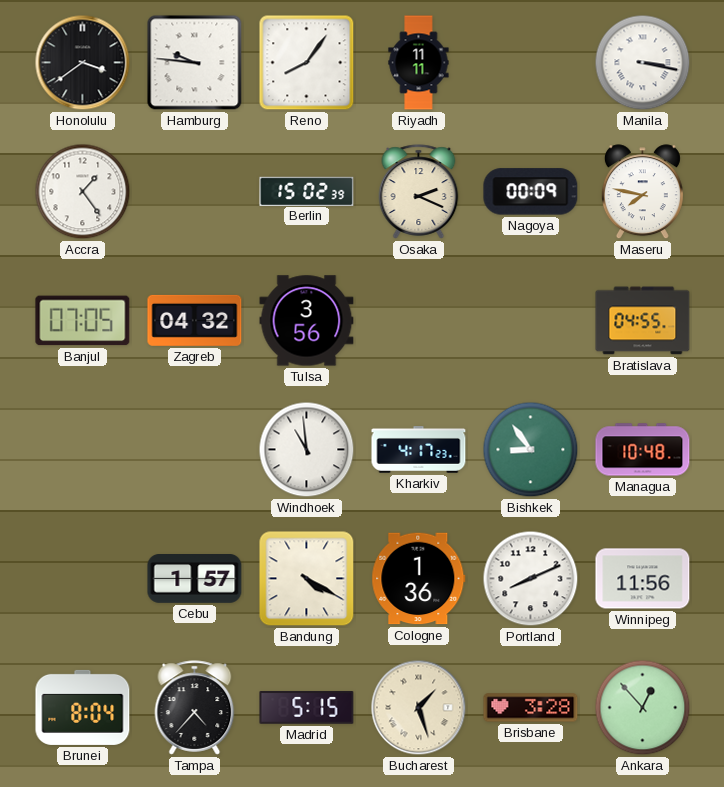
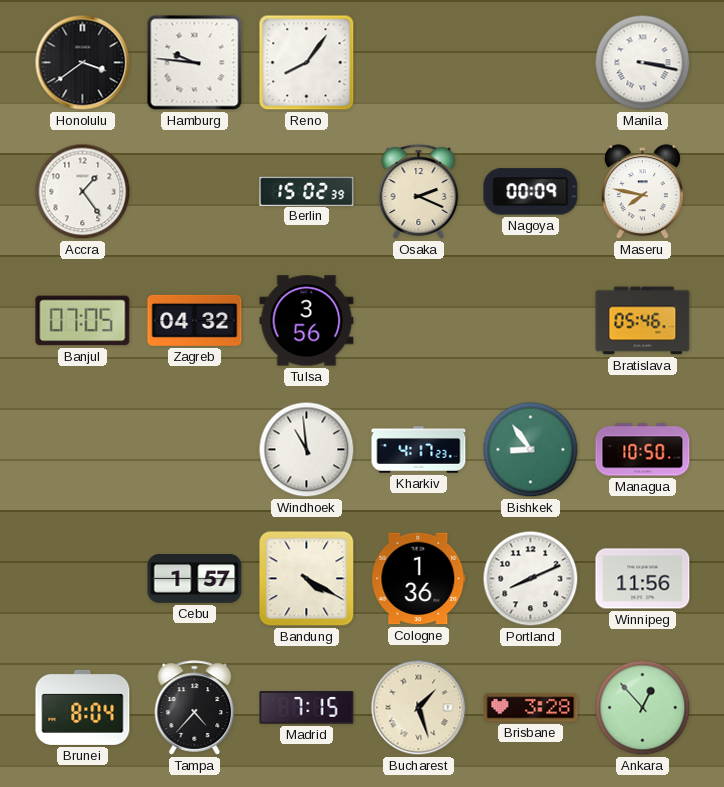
Riyadh: 11:11 -> none
Bratislava: 04:55 -> 05:46
Managua: 10:48 -> 10:50
Madrid: 5:15 -> 7:15
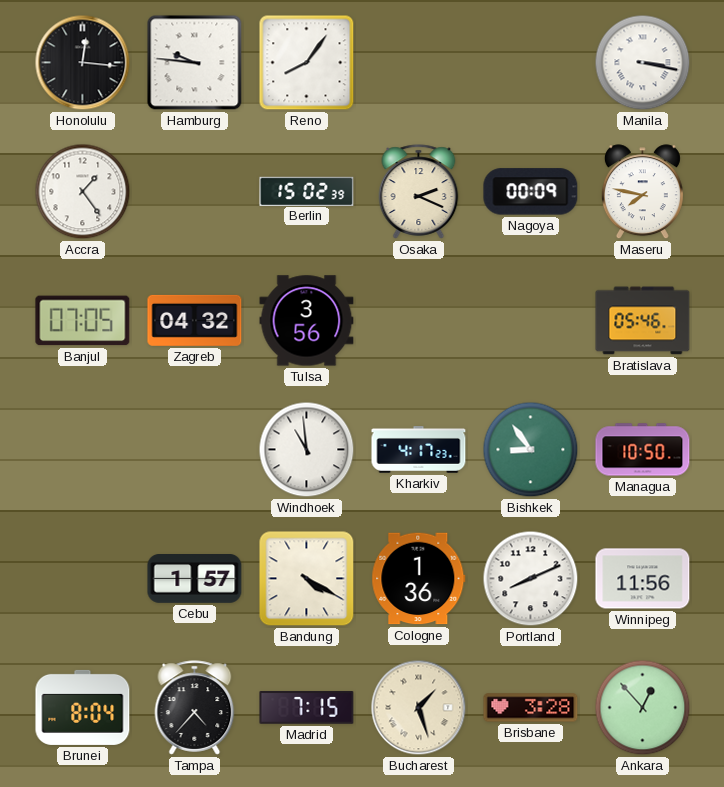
Honolulu: 3:39 -> 12:16
